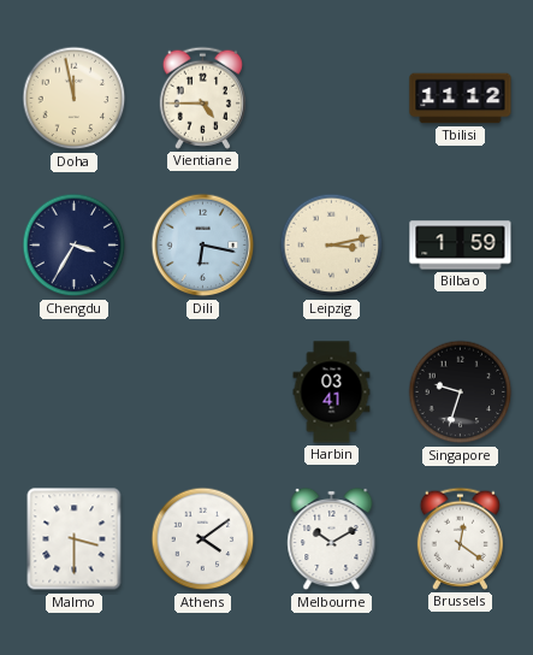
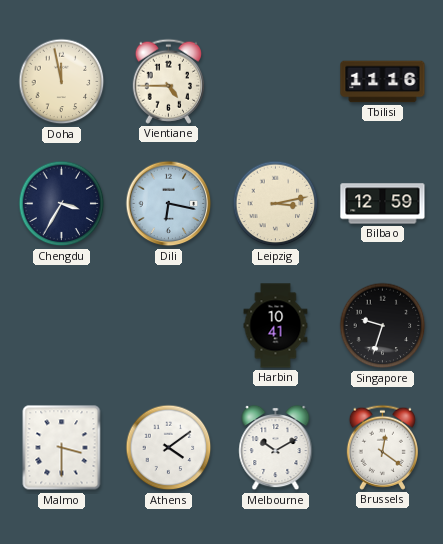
Tbilisi: 11:12 -> 11:16
Bilbao: 1:59 -> 12:59
Harbin: 03:41 -> 10:41
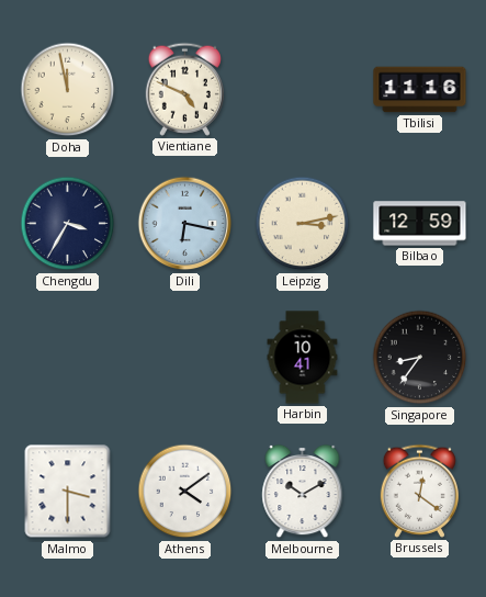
Vientiane: 4:45 -> 4:49
Singapore: 9:33 -> 8:36
